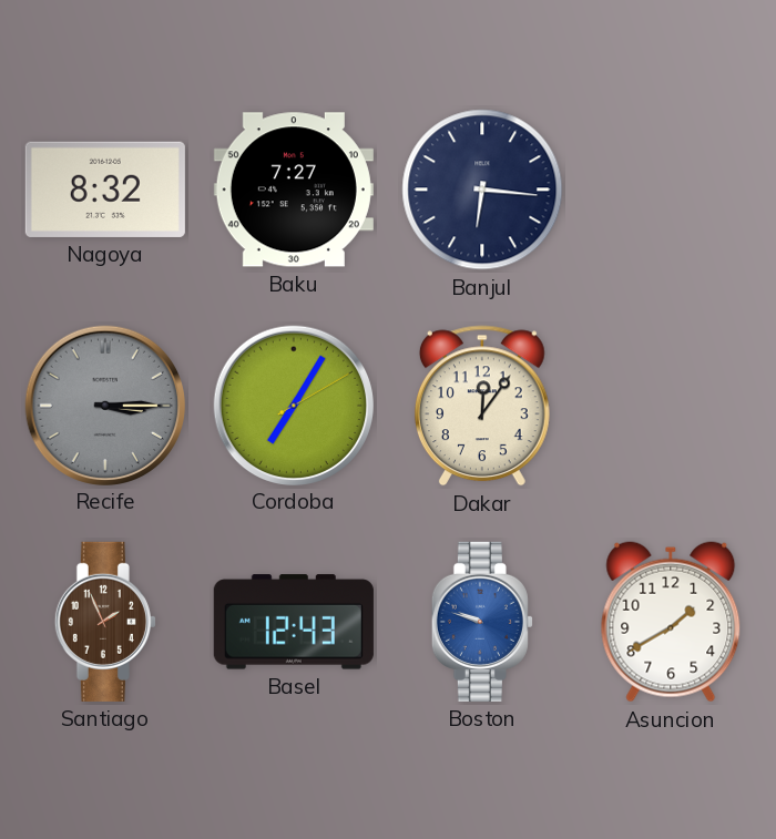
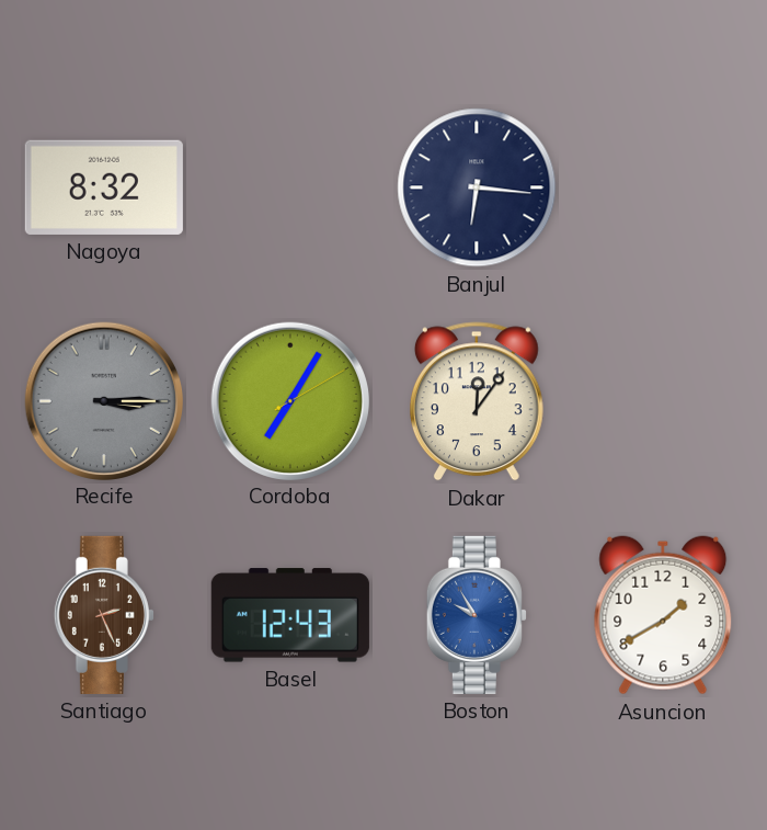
Baku: 7:27 -> none
Santiago: 1:56 -> 2:26
Boston: 9:48 -> 9:55
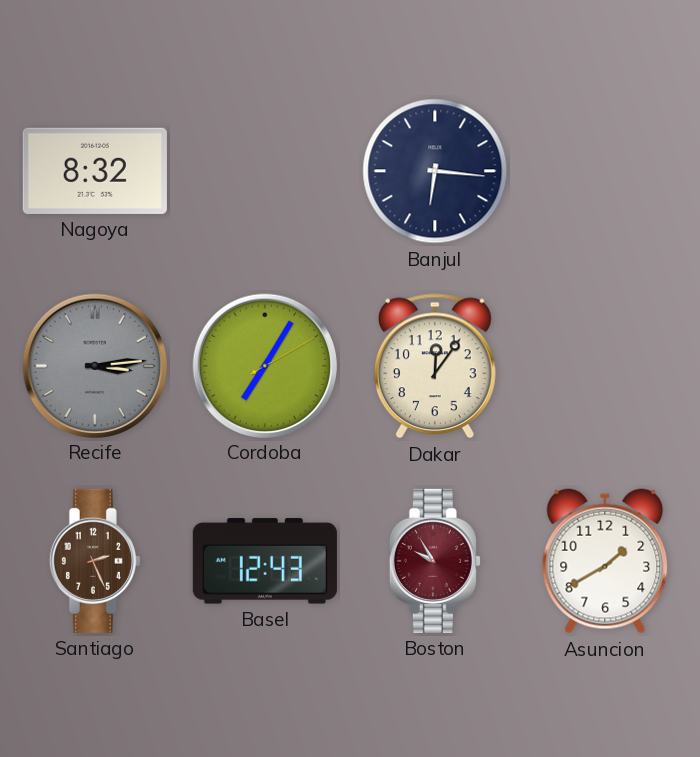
Recife: 3:15 -> 3:14
Boston dial: blue -> burgundy
